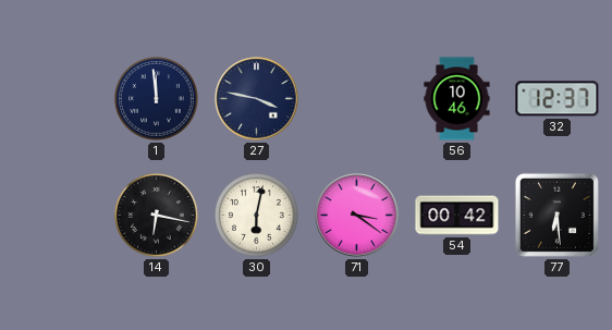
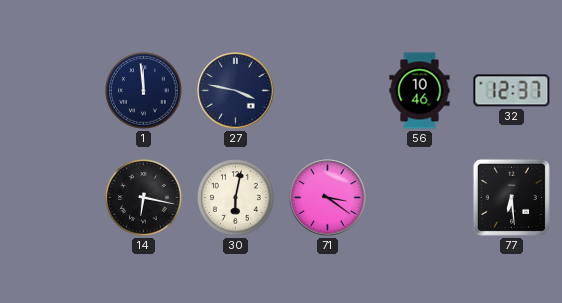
54: 00:42 -> none
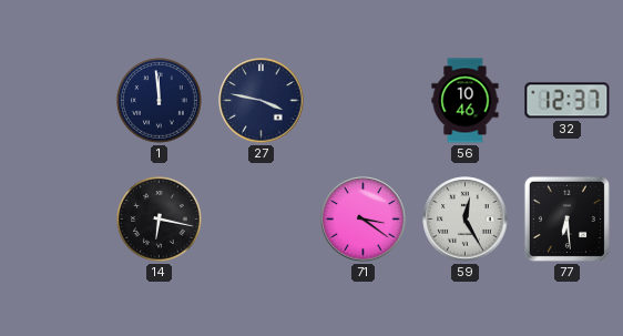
30: 6:02 -> none
59: none -> 12:25
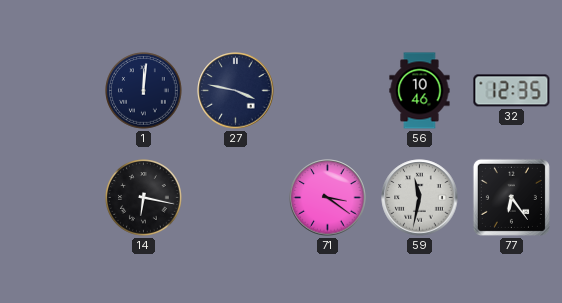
1: 11:59 -> 12:01
32: 12:37 -> 12:35
59: 12:25 -> 11:32
77: 6:29 -> 6:24
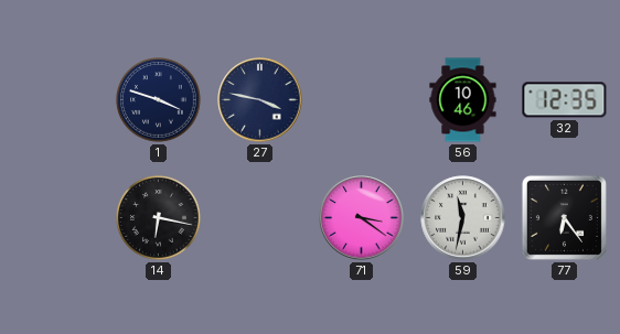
1: 12:01 -> 3:48
